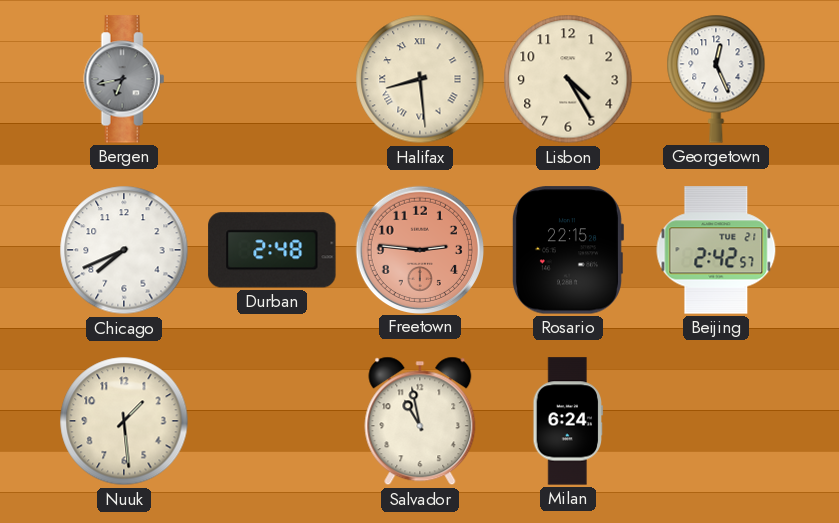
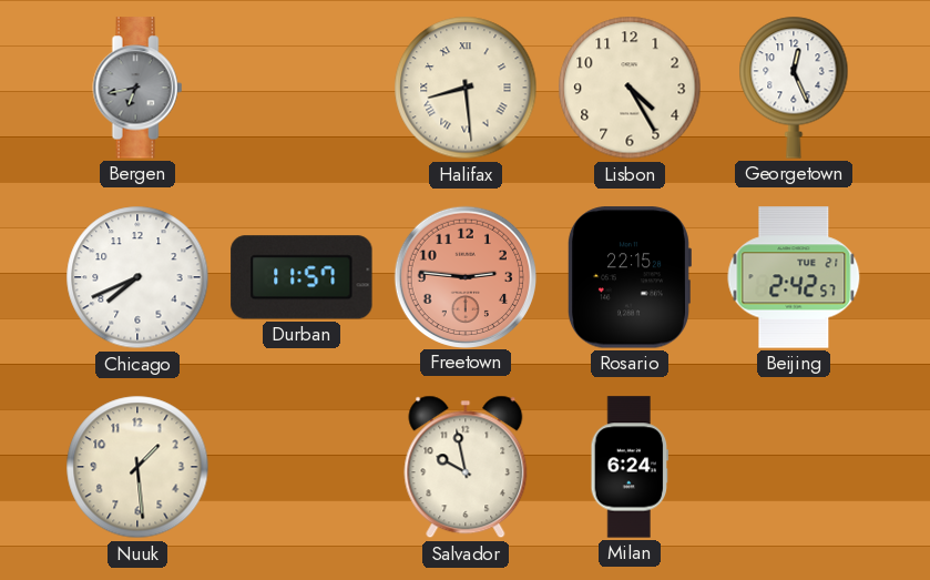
Durban: 2:48 -> 11:57
Salvador: 10:58 -> 9:58
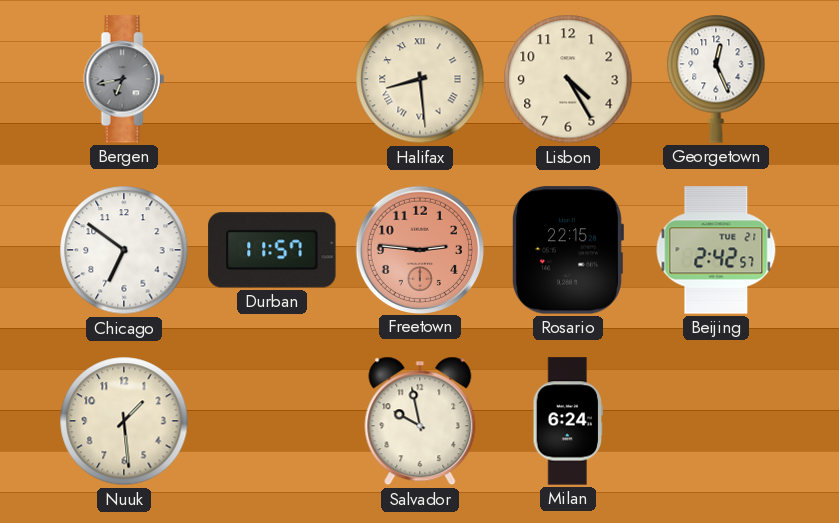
Chicago: 7:41 -> 6:51
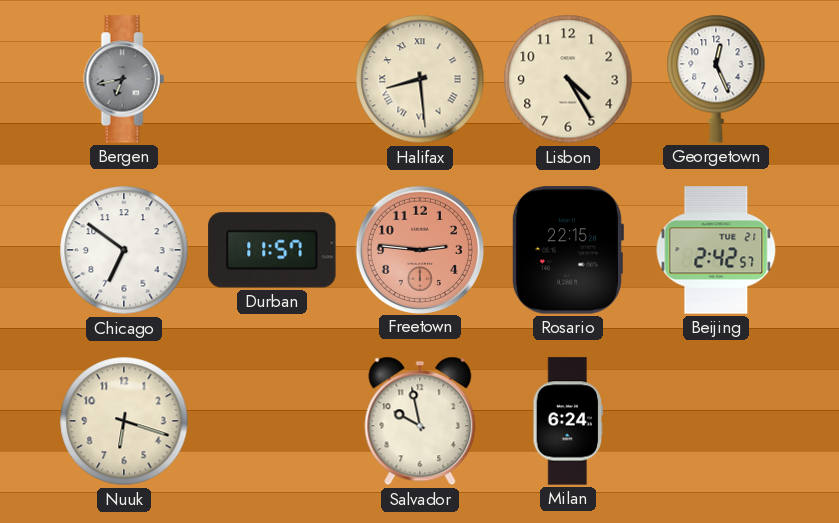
Nuuk: 1:29 -> 6:18
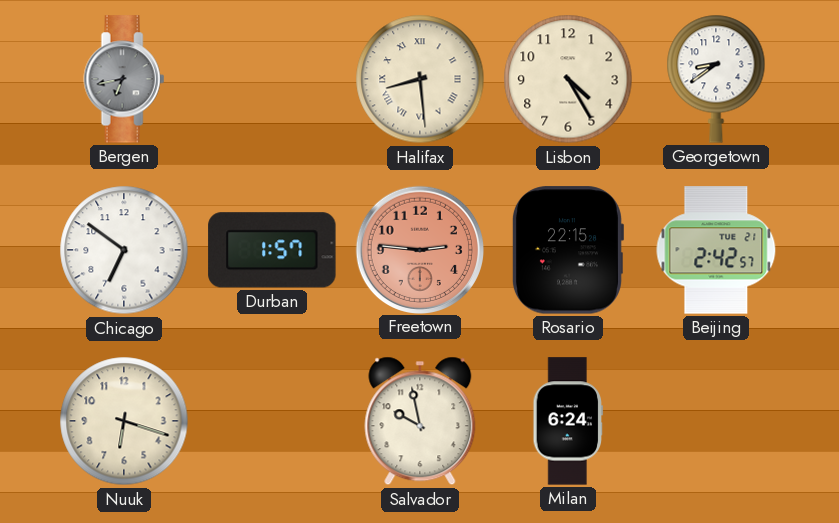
Georgetown: 12:26 -> 8:39
Durban: 11:57 -> 1:57
